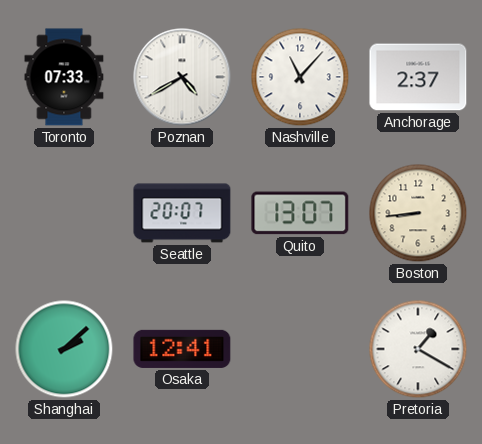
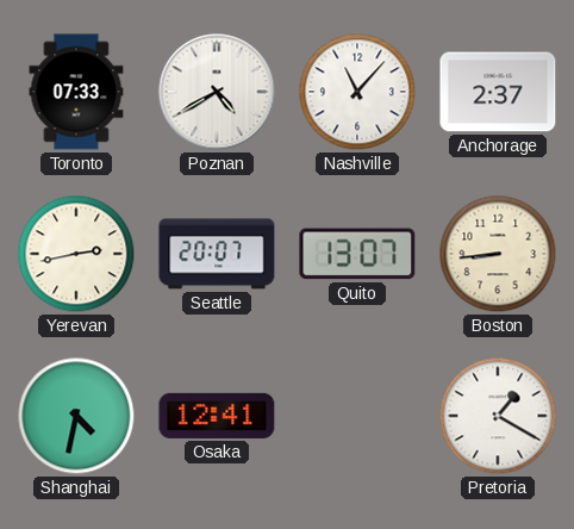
Yerevan: none -> 2:43
Shanghai: 2:08 -> 4:32
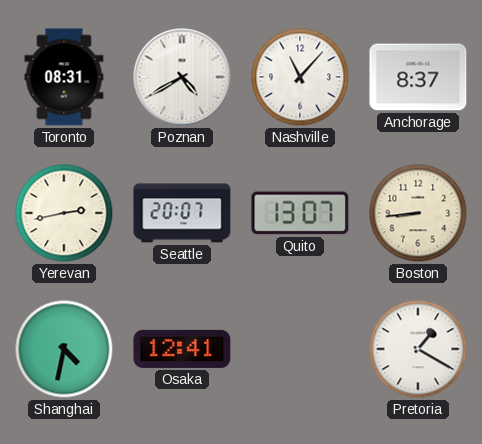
Toronto: 07:33 -> 08:31
Anchorage: 2:37 -> 8:37
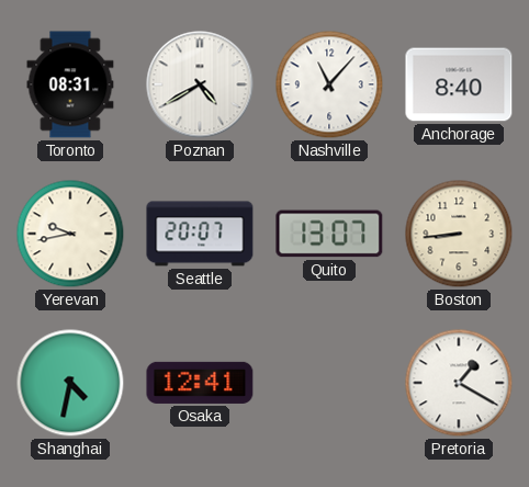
Anchorage: 8:37 -> 8:40
Yerevan: 2:43 -> 9:43
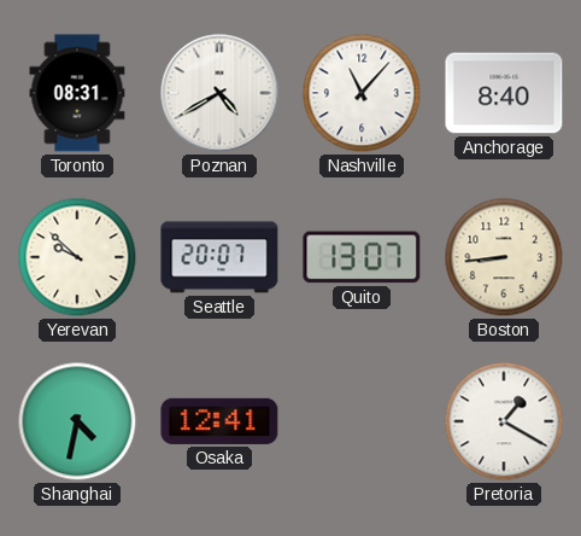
Yerevan: 9:43 -> 9:52
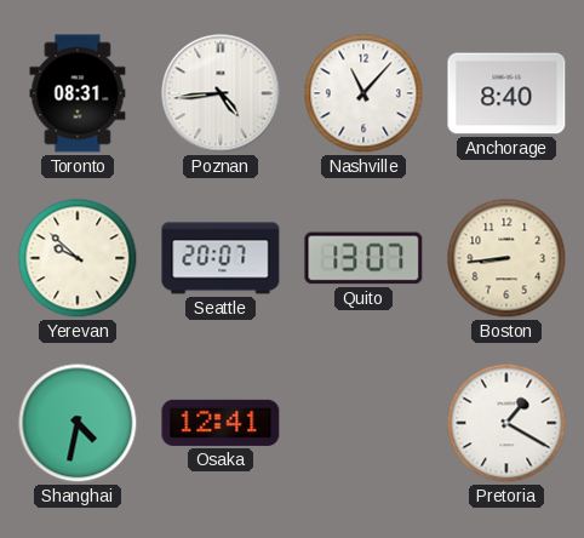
Poznan: 4:40 -> 4:44
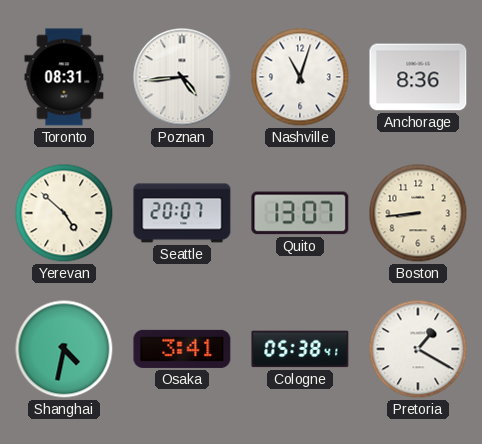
Nashville: 11:07 -> 11:03
Anchorage: 8:40 -> 8:36
Yerevan: 9:52 -> 4:52
Osaka: 12:41 -> 3:41
Cologne: none -> 05:38
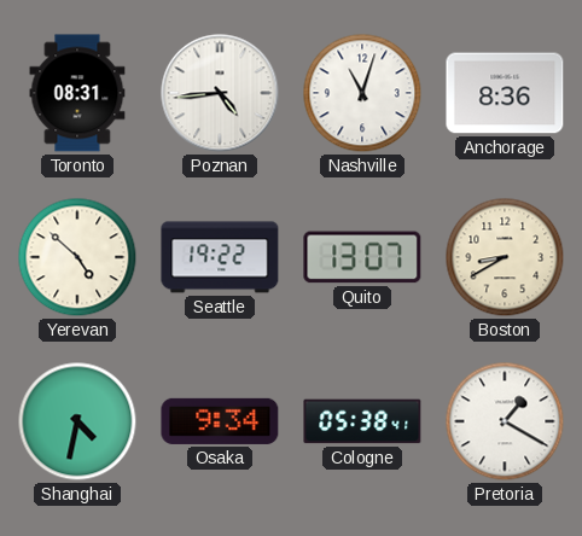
Seattle: 20:07 -> 19:22
Boston: 8:44 -> 8:40
Osaka: 3:41 -> 9:34
